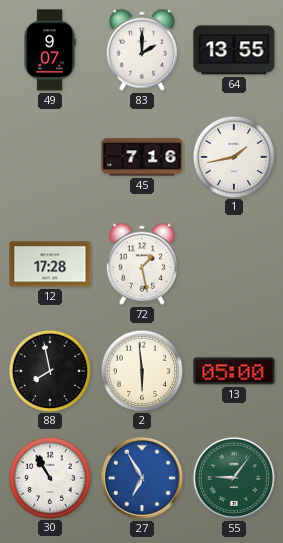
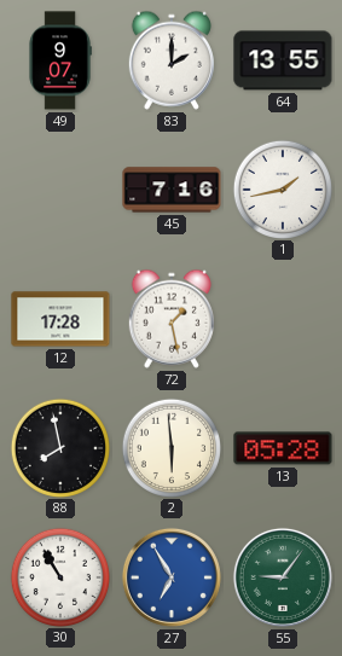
13: 05:00 -> 05:28
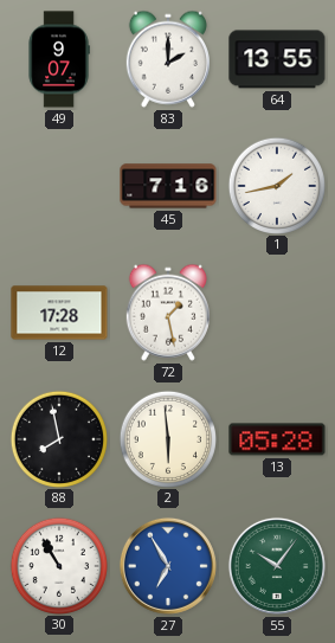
55: 9:06 -> 10:06
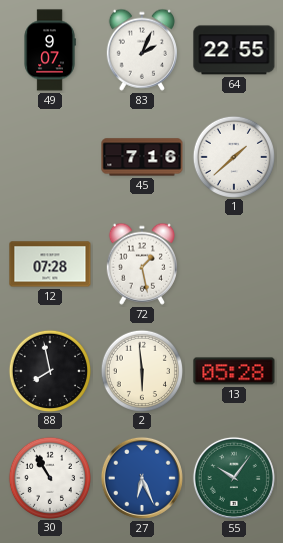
83: 2:00 -> 2:04
64: 13:55 -> 22:55
1: 1:43 -> 1:38
12: 17:28 -> 07:28
27: 6:55 -> 6:26
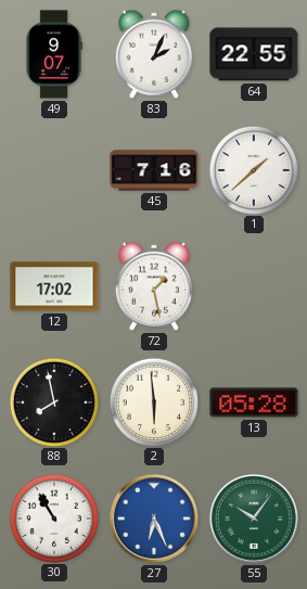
12: 07:28 -> 17:02
